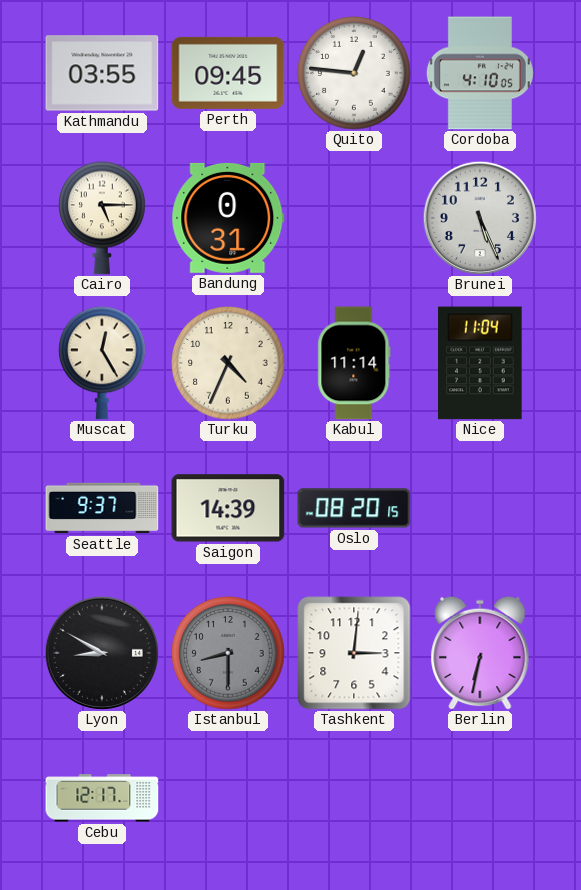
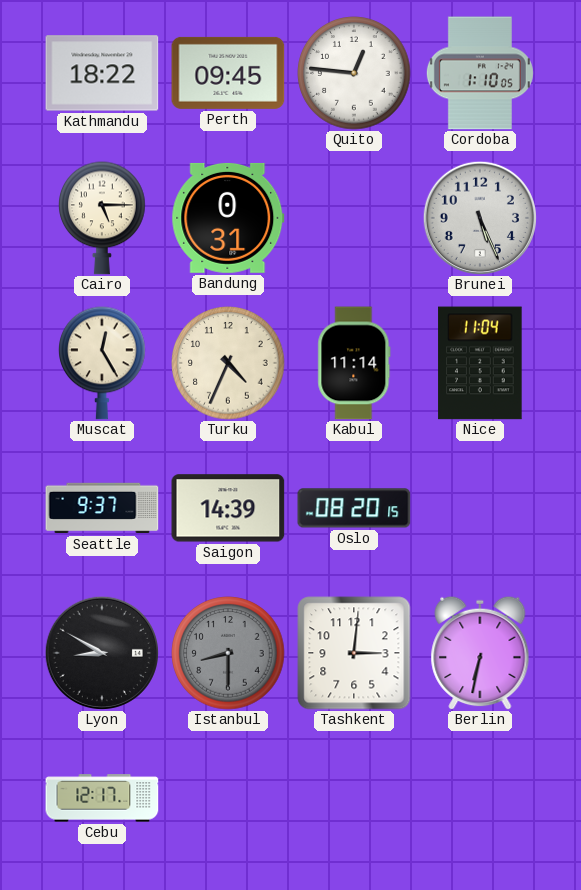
Kathmandu: 03:55 -> 18:22
Cordoba: 4:10 -> 1:10
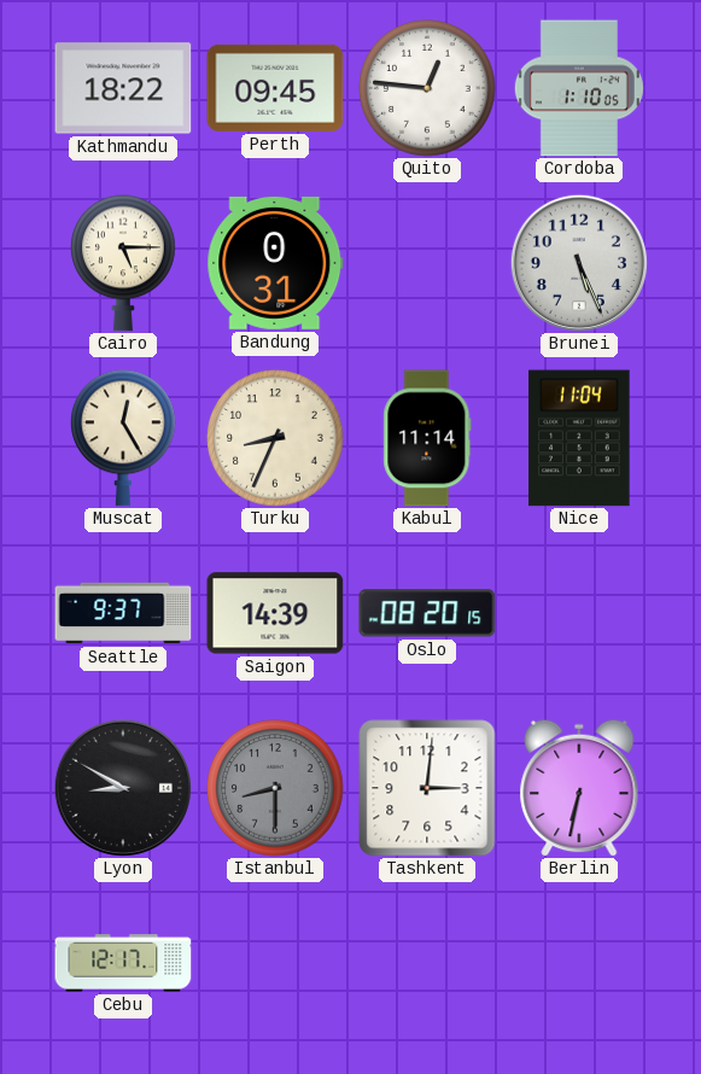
Turku: 4:34 -> 8:34
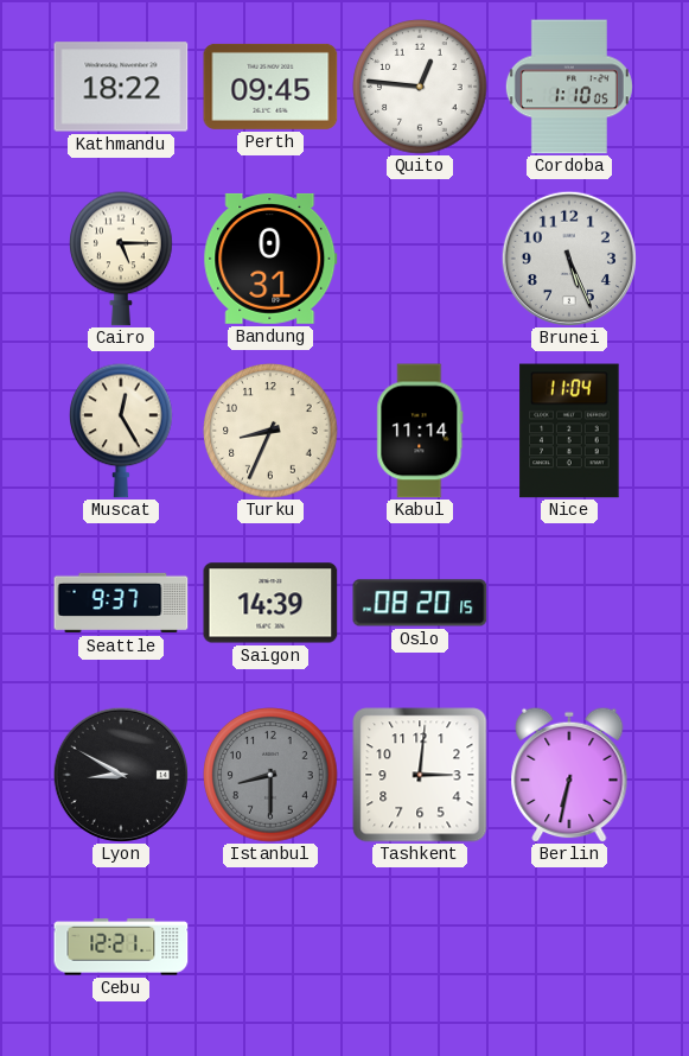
Cebu: 12:17 -> 12:21
